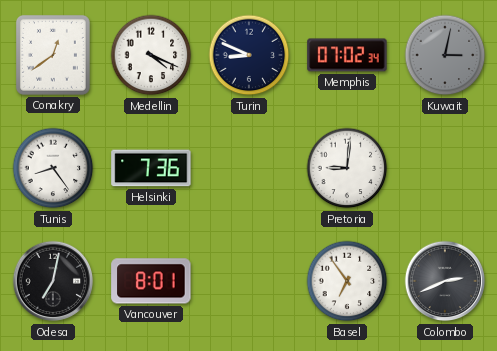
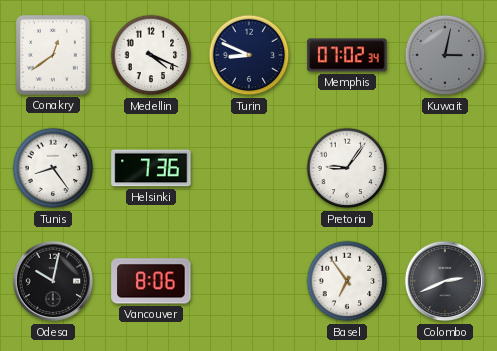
Pretoria: 9:01 -> 9:06
Odesa: 7:02 -> 10:02
Vancouver: 8:01 -> 8:06
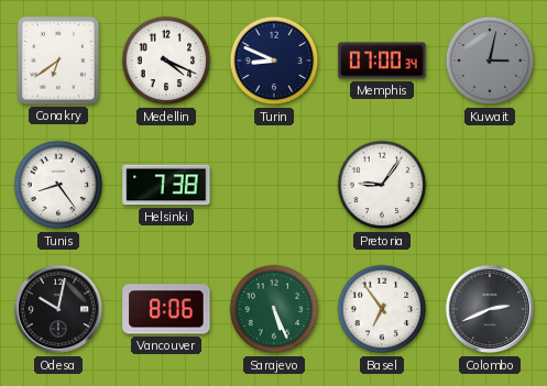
Conakry: 12:39 -> 6:39
Memphis: 07:02 -> 07:00
Helsinki: 7:36 -> 7:38
Sarajevo: none -> 5:26
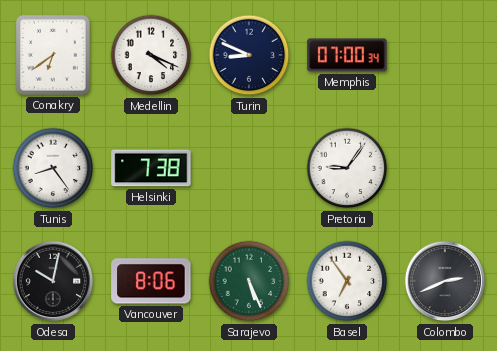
Kuwait: 3:02 -> none
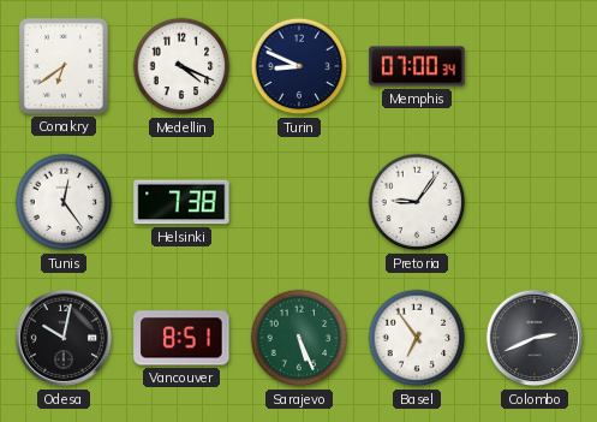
Tunis: 8:24 -> 12:24
Vancouver: 8:06 -> 8:51
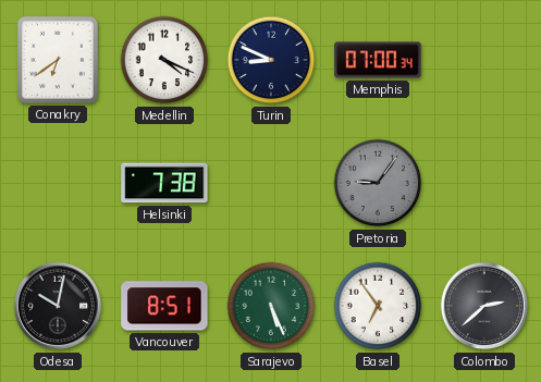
Tunis: 12:24 -> none
Pretoria dial: white -> grey
Colombo: 2:41 -> 2:38
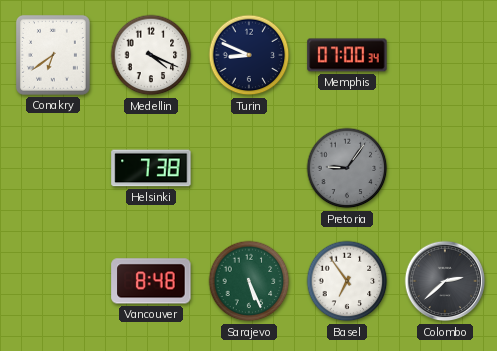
Odesa: 10:02 -> none
Vancouver: 8:51 -> 8:48
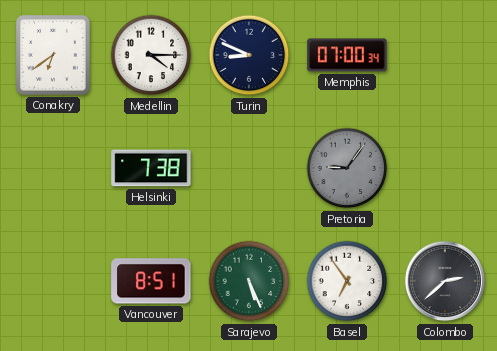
Medellin: 4:19 -> 4:15
Vancouver: 8:48 -> 8:51
